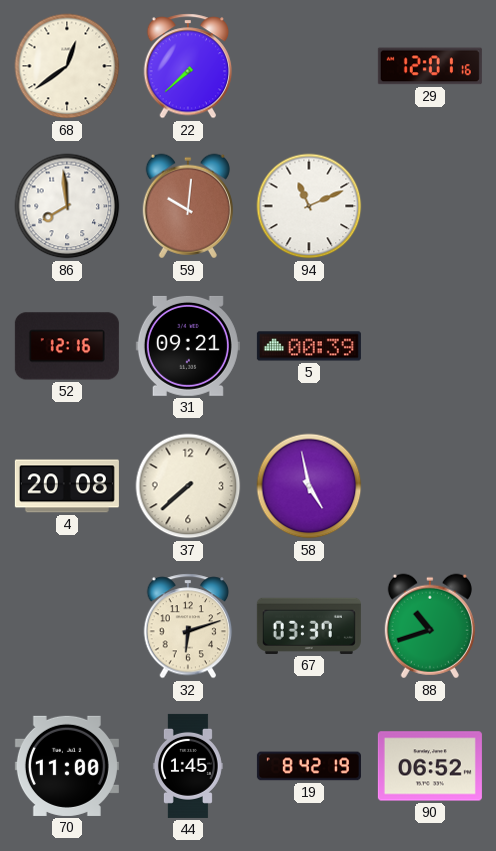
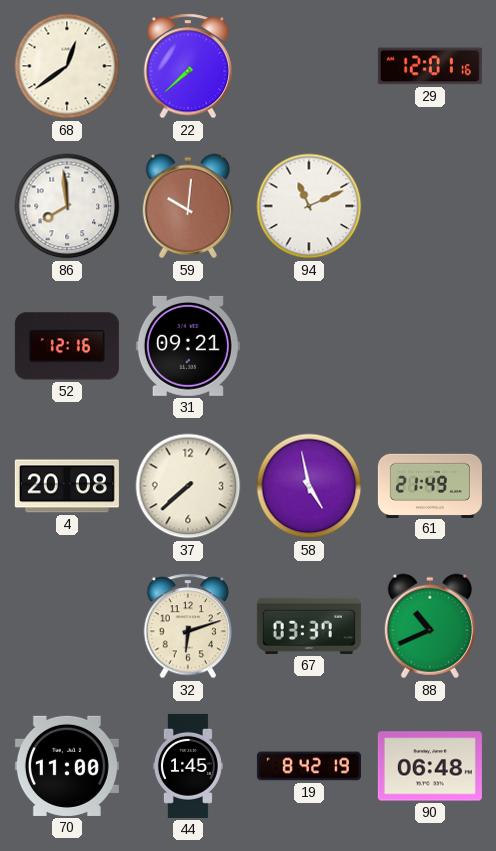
5: 00:39 -> none
61: none -> 21:49
88: 10:42 -> 10:41
90: 06:52 -> 06:48
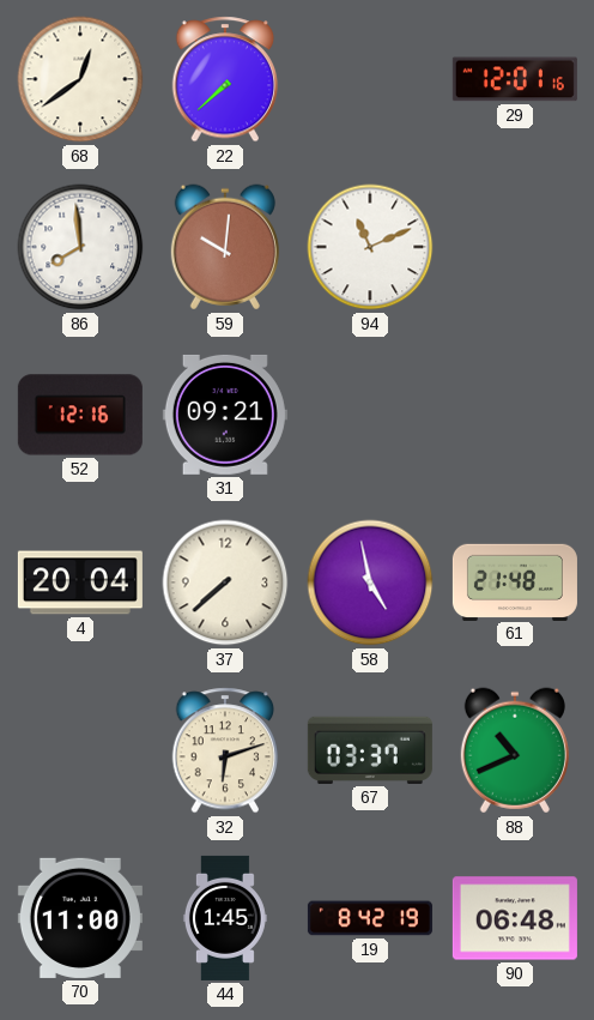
4: 20:08 -> 20:04
61: 21:49 -> 21:48
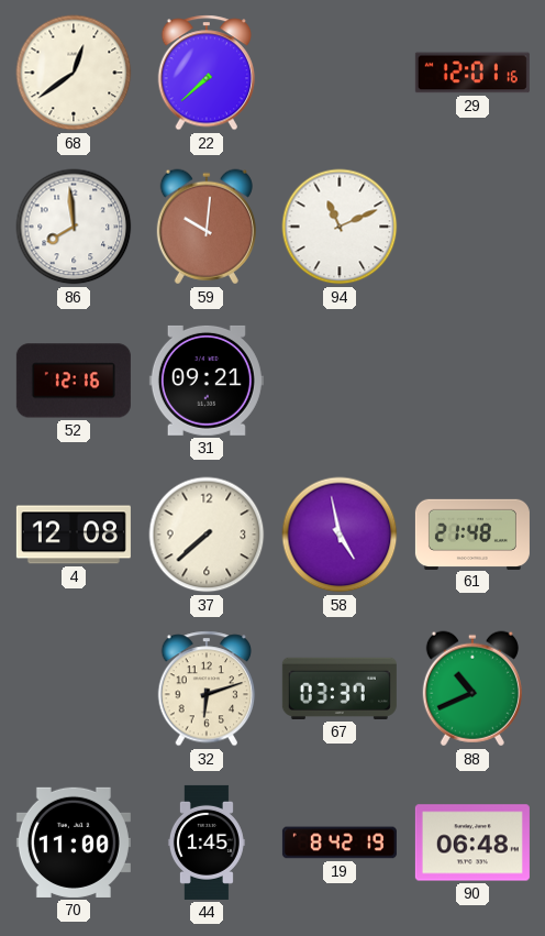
4: 20:04 -> 12:08
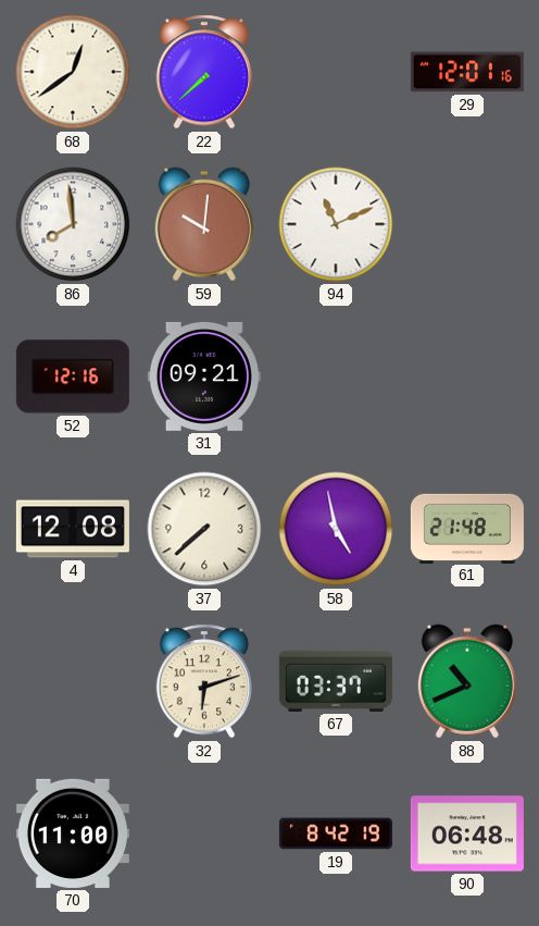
44: 1:45 -> none
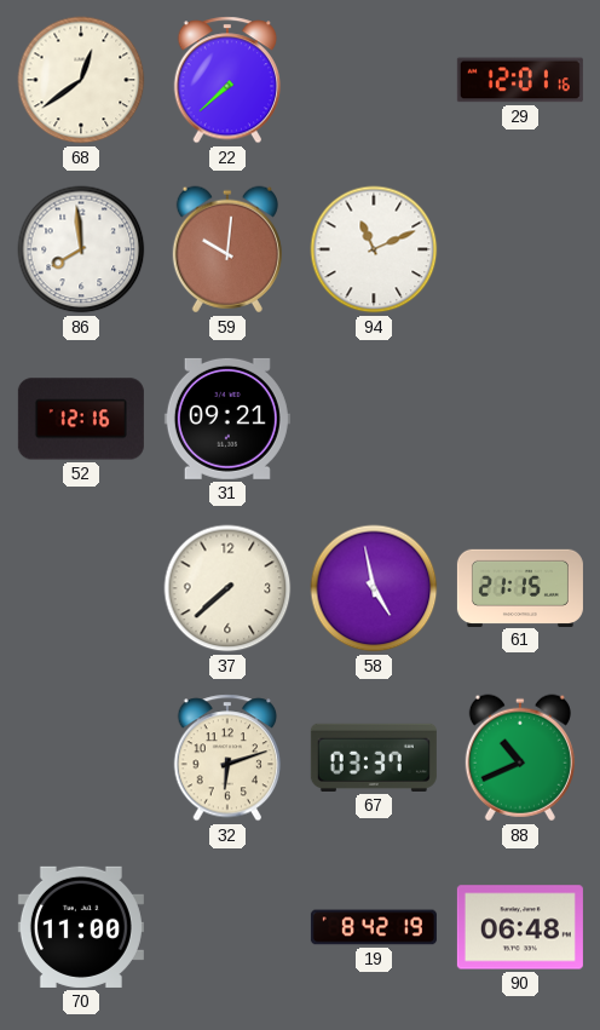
4: 12:08 -> none
61: 21:48 -> 21:15
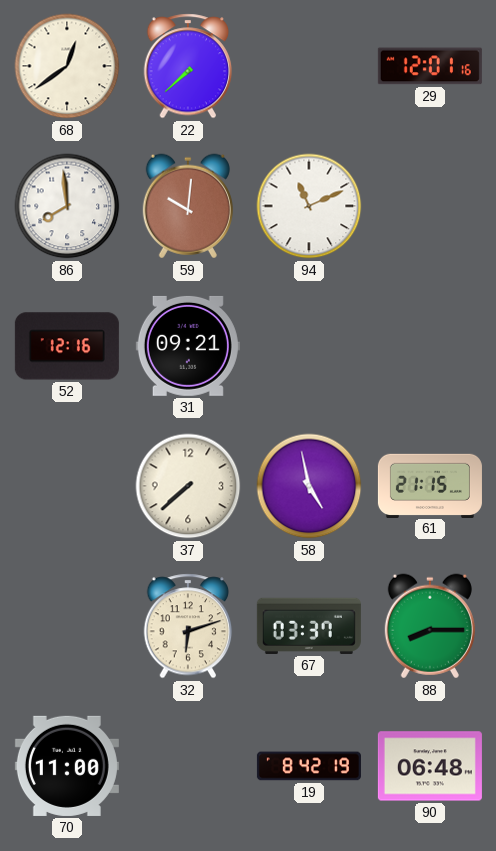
88: 10:41 -> 8:15
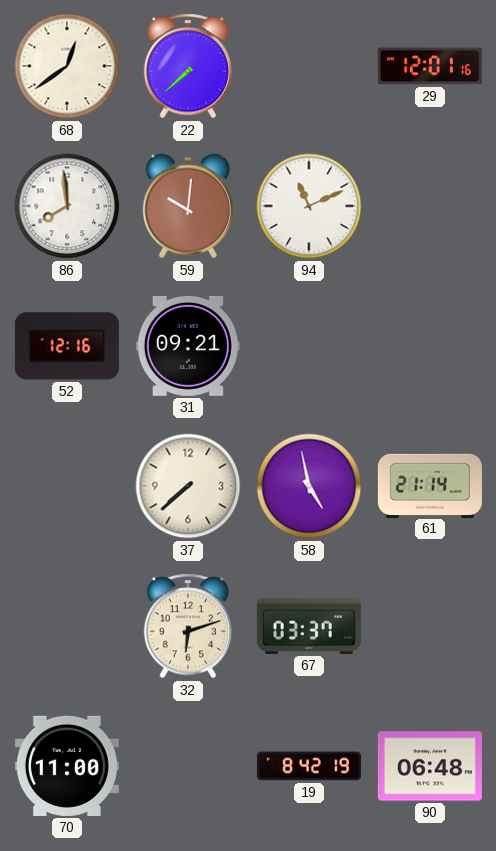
61: 21:15 -> 21:14
88: 8:15 -> none
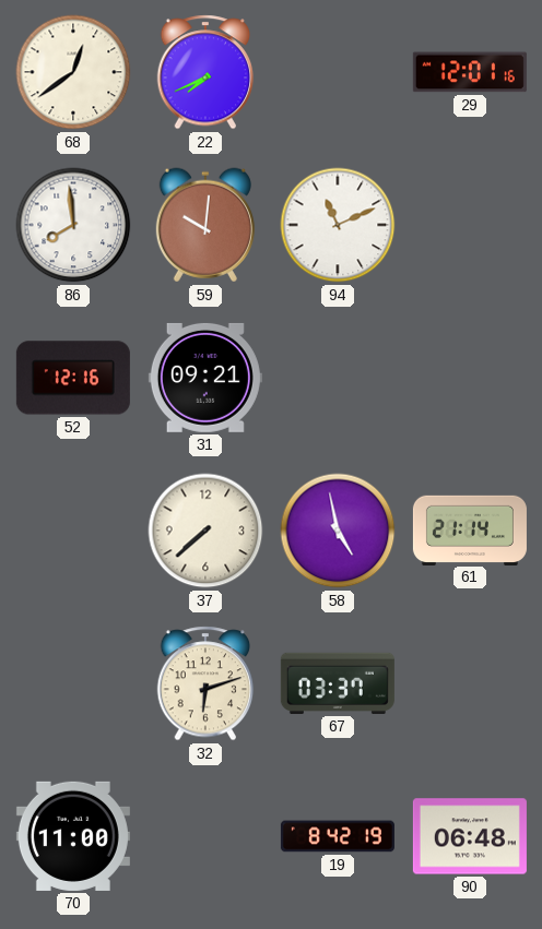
22: 7:38 -> 7:41
